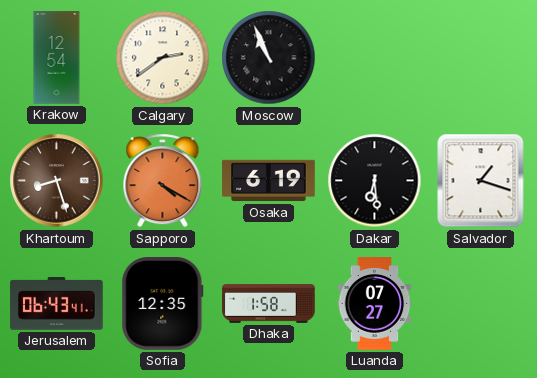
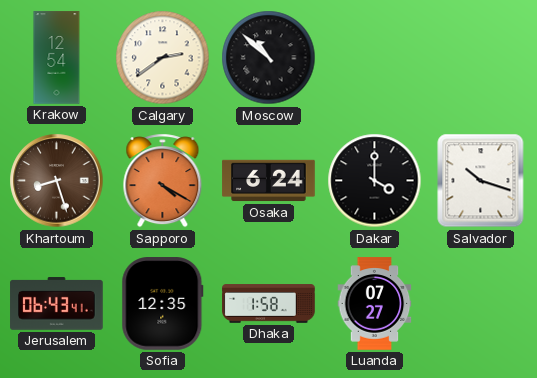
Moscow: 10:56 -> 10:52
Osaka: 6:19 -> 6:24
Dakar: 6:29 -> 4:00
Salvador: 1:18 -> 10:18
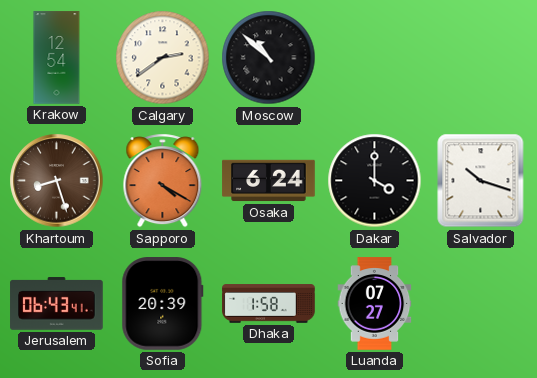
Sofia: 12:35 -> 20:39
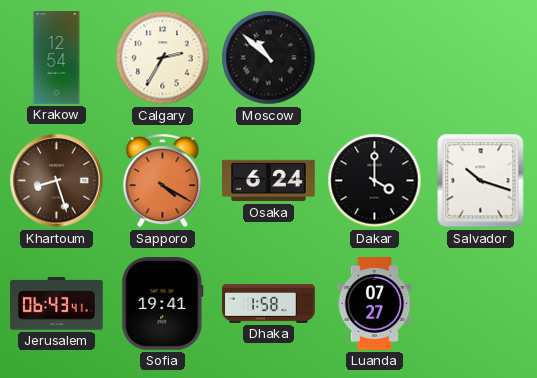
Calgary: 2:39 -> 2:35
Sofia: 20:39 -> 19:41
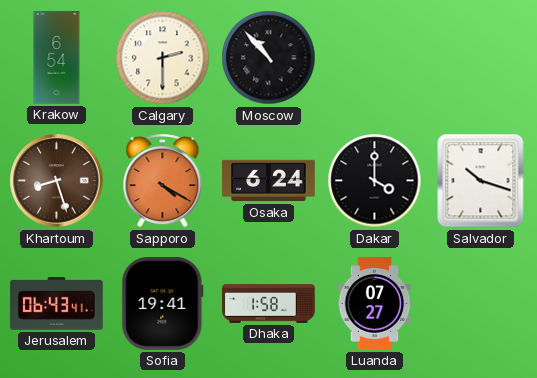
Krakow: 12:54 -> 6:54
Calgary: 2:35 -> 2:30
Moscow: 10:52 -> 10:53
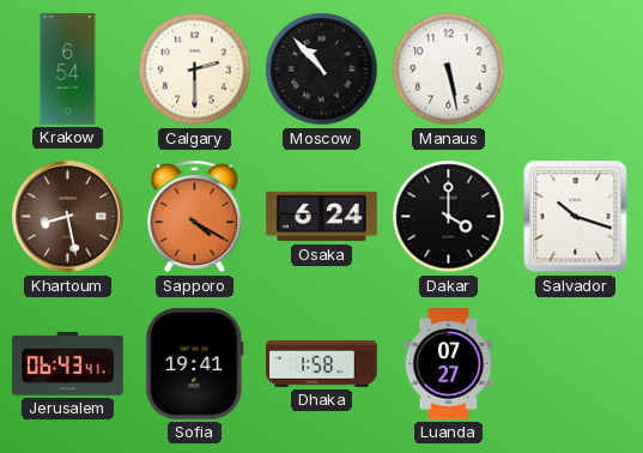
Manaus: none -> 5:28
Khartoum: 8:27 -> 8:28
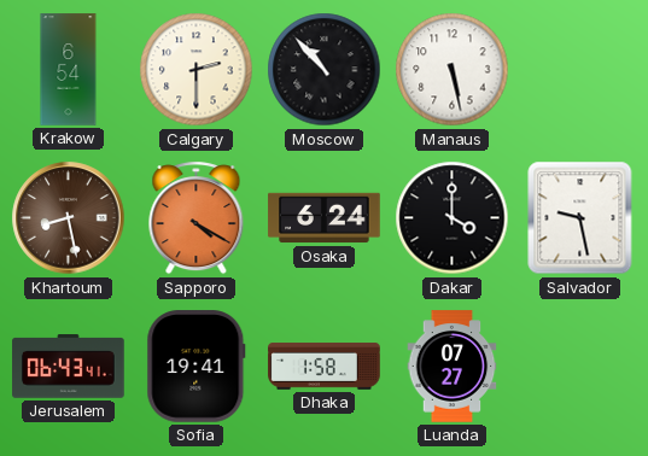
Salvador: 10:18 -> 9:28
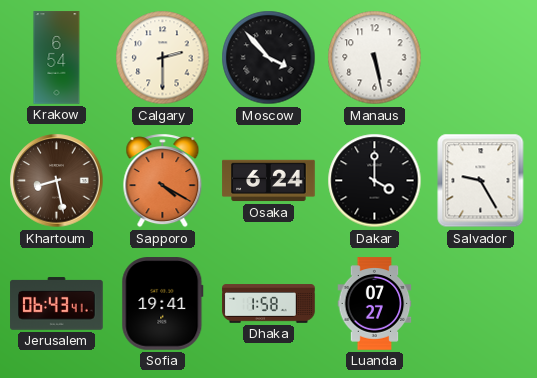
Moscow: 10:53 -> 3:53
Salvador: 9:28 -> 9:25
